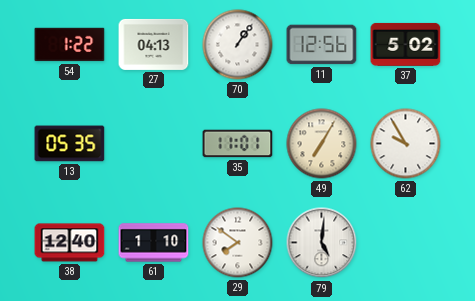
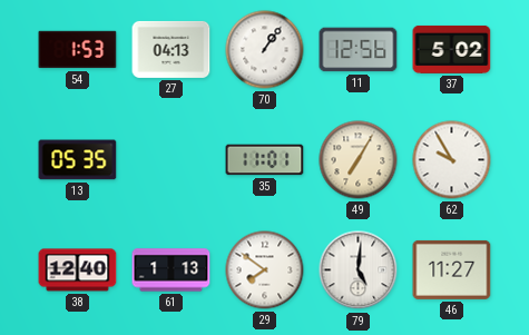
54: 1:22 -> 1:53
61: 1:10 -> 1:13
46: none -> 11:27
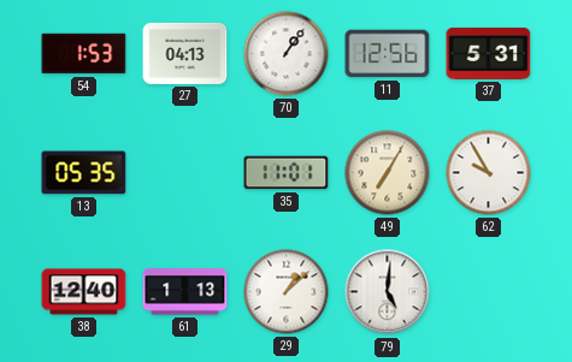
37: 5:02 -> 5:31
29: 7:51 -> 1:08
46: 11:27 -> none
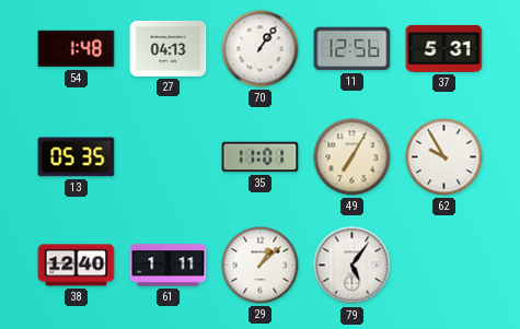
54: 1:53 -> 1:48
61: 1:13 -> 1:11
79: 5:01 -> 5:06
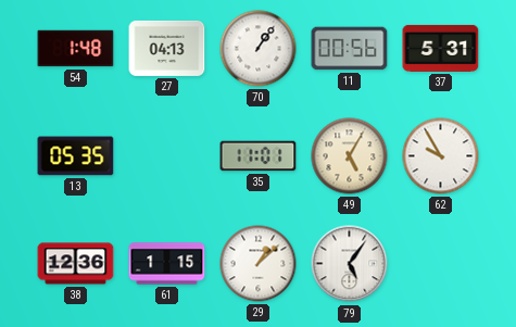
11: 12:56 -> 00:56
49: 7:05 -> 5:05
38: 12:40 -> 12:36
61: 1:11 -> 1:15
